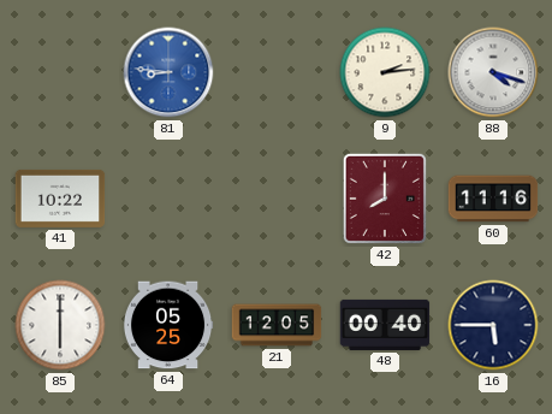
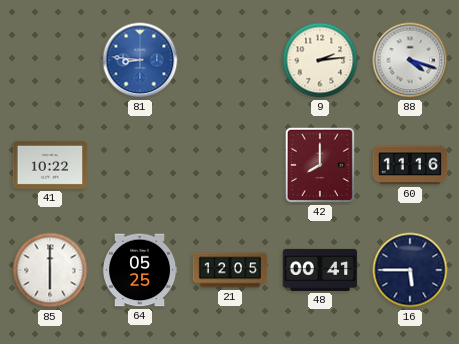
48: 00:40 -> 00:41
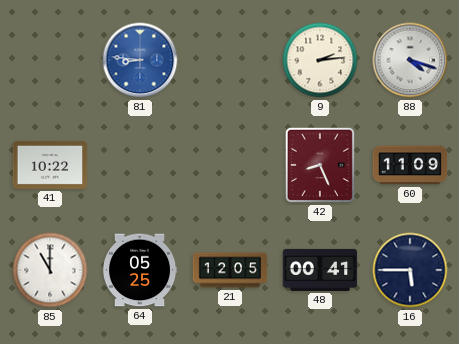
42: 8:00 -> 8:26
60: 11:16 -> 11:09
85: 6:00 -> 11:00
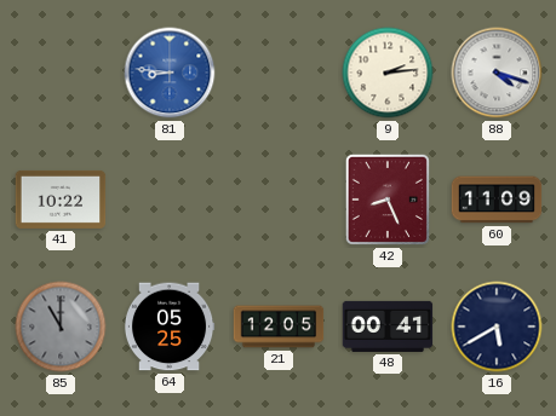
85 dial: white -> grey
16: 5:45 -> 5:40
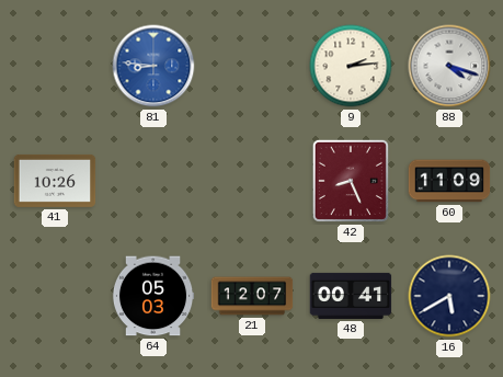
41: 10:22 -> 10:26
85: 11:00 -> none
64: 05:25 -> 05:03
21: 12:05 -> 12:07
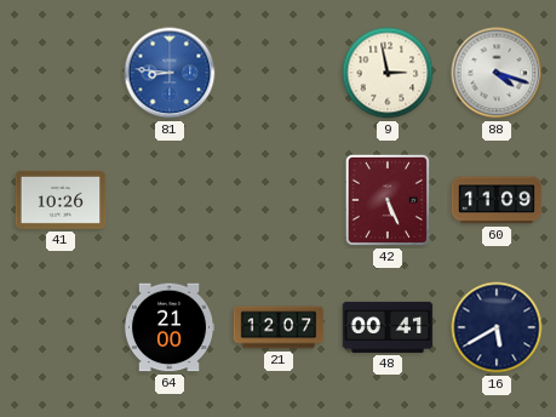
9: 2:14 -> 2:58
42: 8:26 -> 5:26
64: 05:03 -> 21:00
